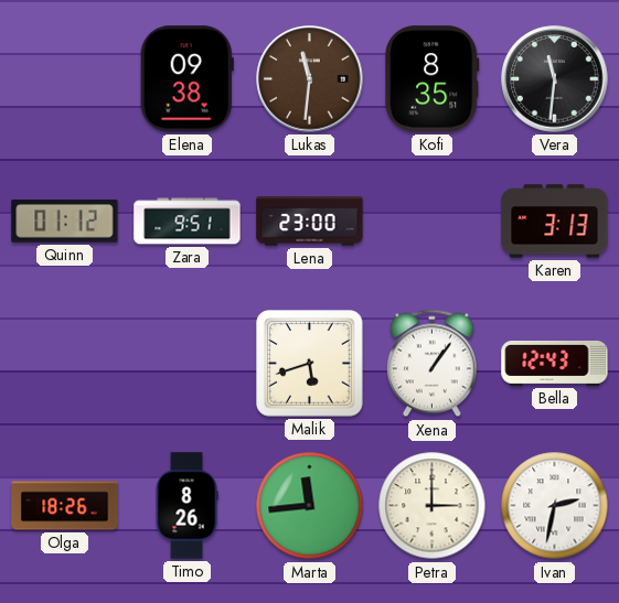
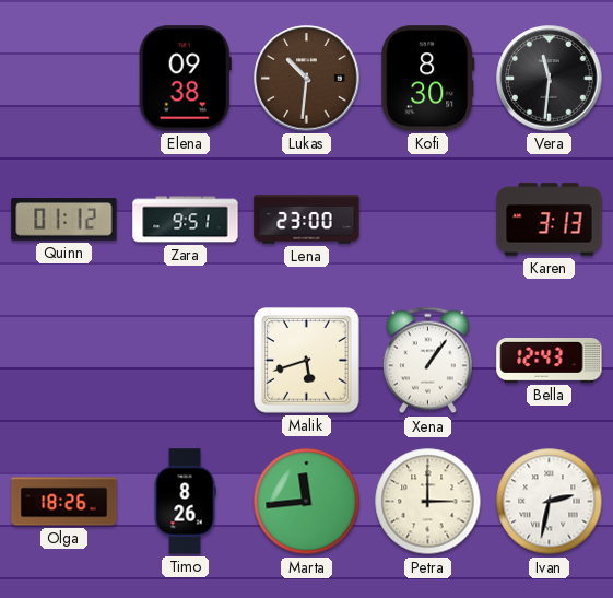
Lukas: 11:31 -> 10:31
Kofi: 8:35 -> 8:30
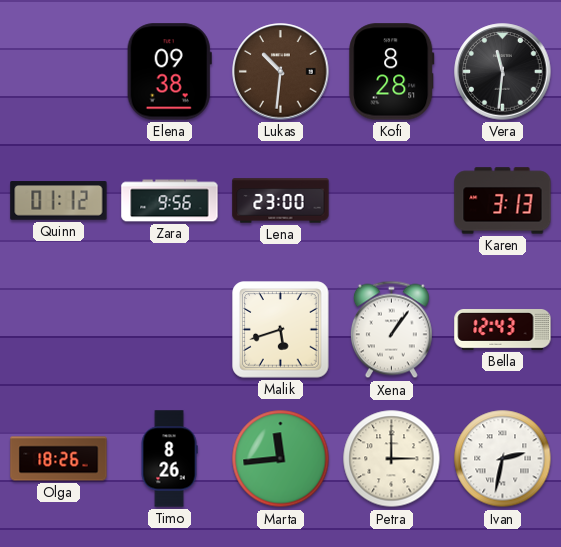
Kofi: 8:30 -> 8:28
Zara: 9:51 -> 9:56
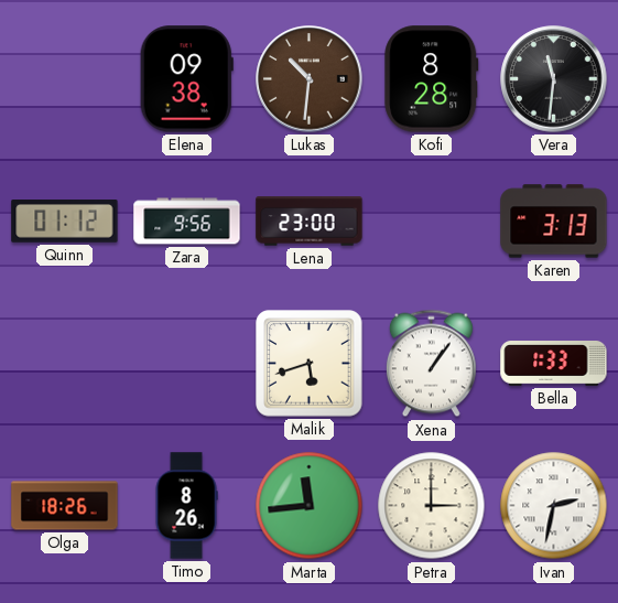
Bella: 12:43 -> 1:33
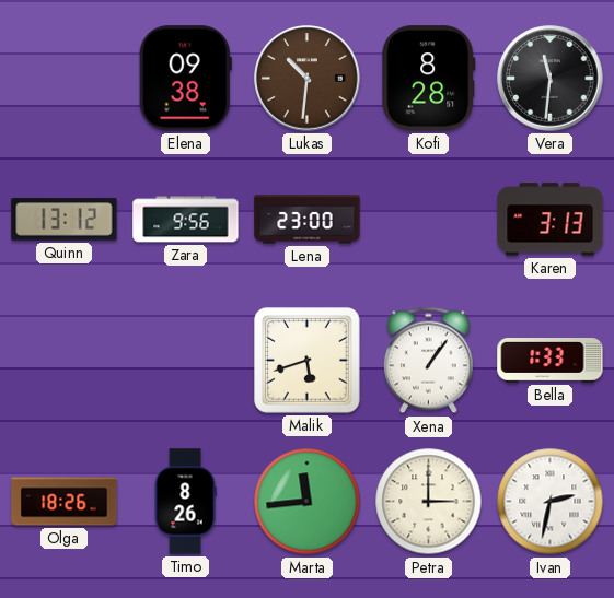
Quinn: 01:12 -> 13:12
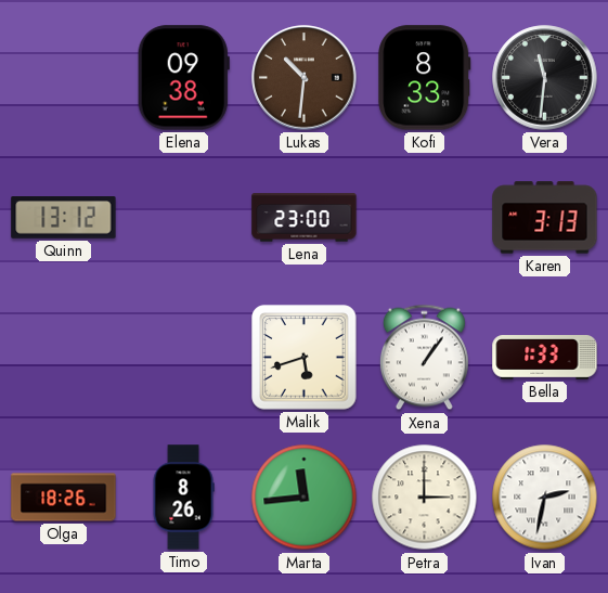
Kofi: 8:28 -> 8:33
Zara: 9:56 -> none
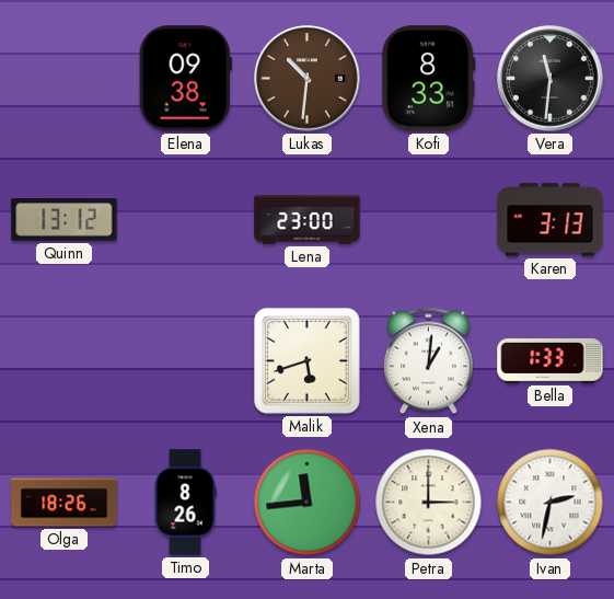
Xena: 1:06 -> 1:01
